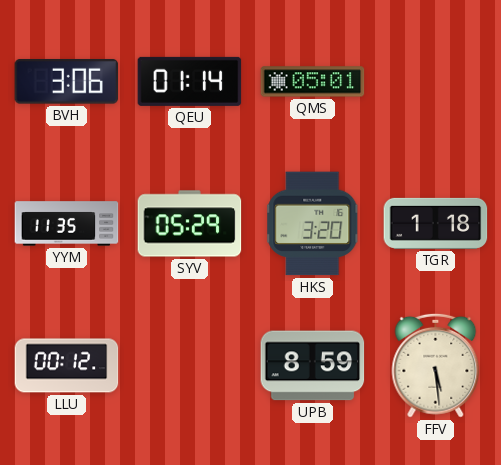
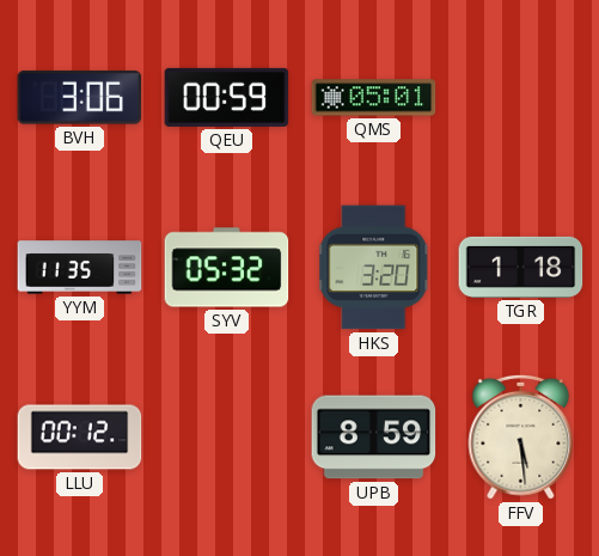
QEU: 01:14 -> 00:59
SYV: 05:29 -> 05:32
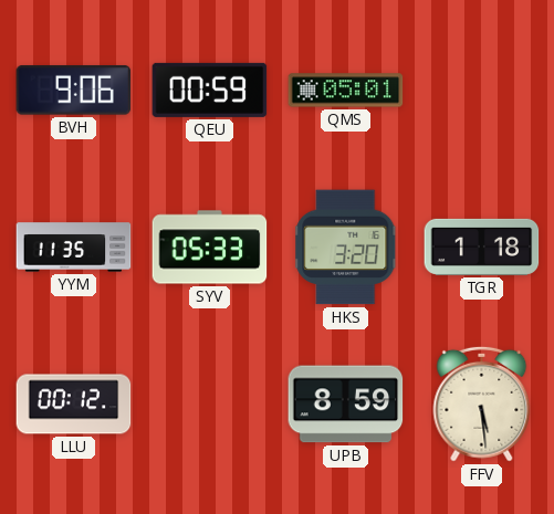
BVH: 3:06 -> 9:06
SYV: 05:32 -> 05:33
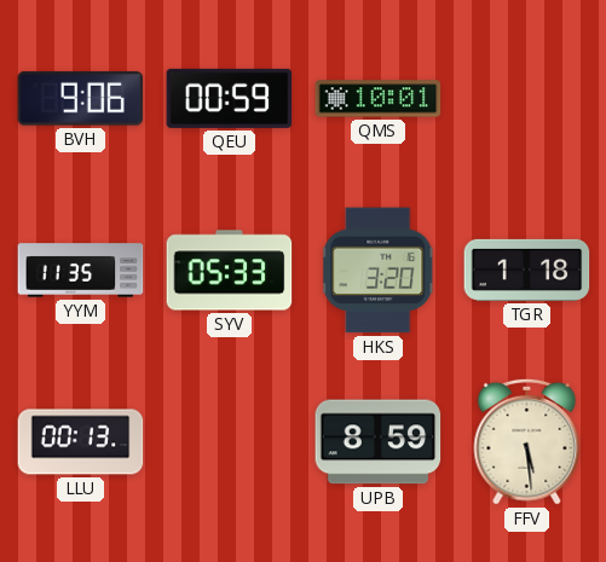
QMS: 05:01 -> 10:01
LLU: 00:12 -> 00:13
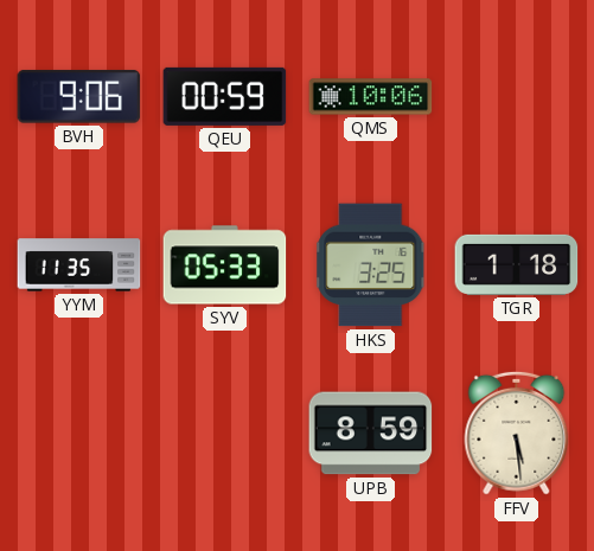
QMS: 10:01 -> 10:06
HKS: 3:20 -> 3:25
LLU: 00:13 -> none
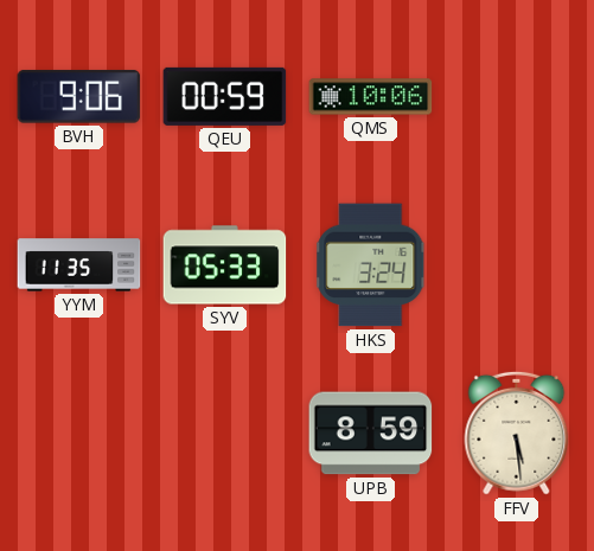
HKS: 3:25 -> 3:24
TGR: 1:18 -> none
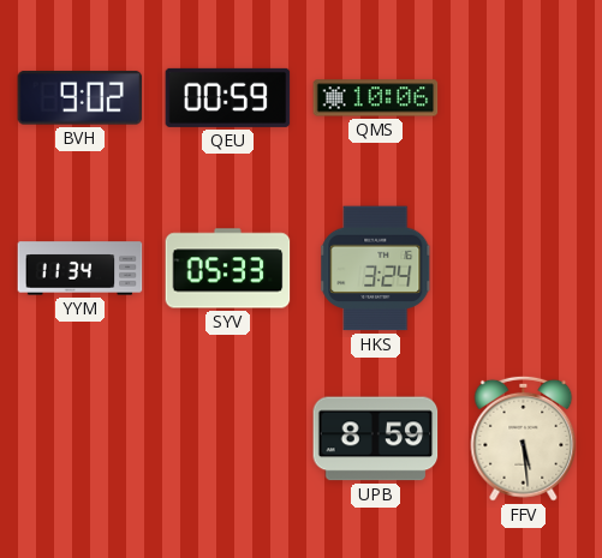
BVH: 9:06 -> 9:02
YYM: 11:35 -> 11:34
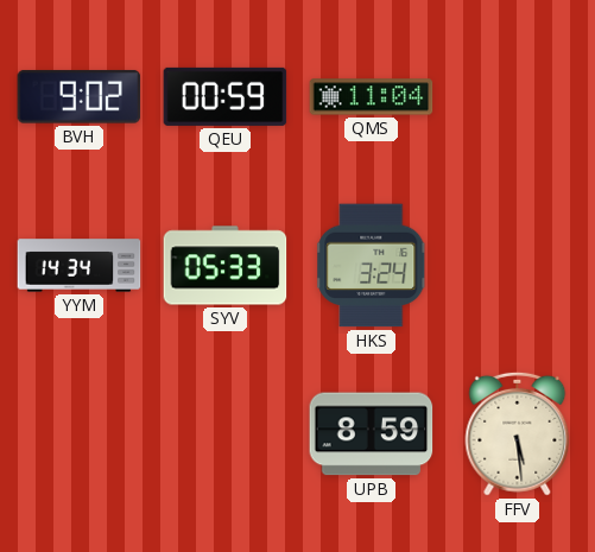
QMS: 10:06 -> 11:04
YYM: 11:34 -> 14:34
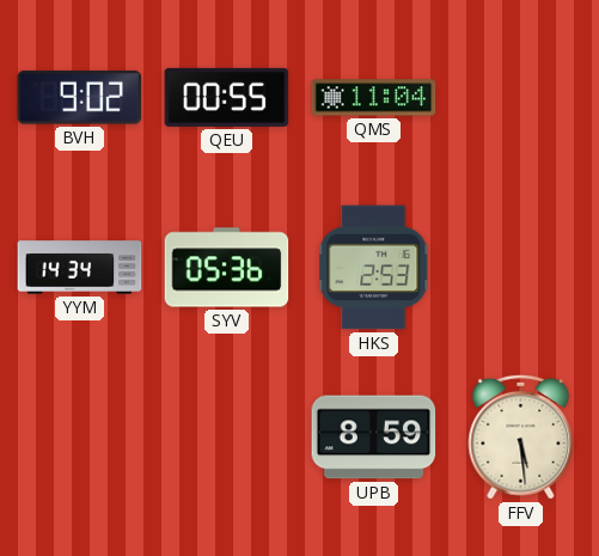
QEU: 00:59 -> 00:55
SYV: 05:33 -> 05:36
HKS: 3:24 -> 2:53
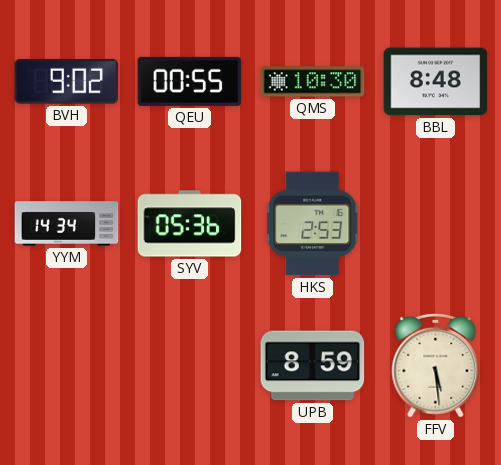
QMS: 11:04 -> 10:30
BBL: none -> 8:48
